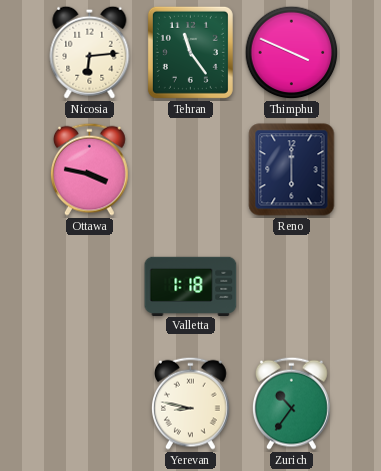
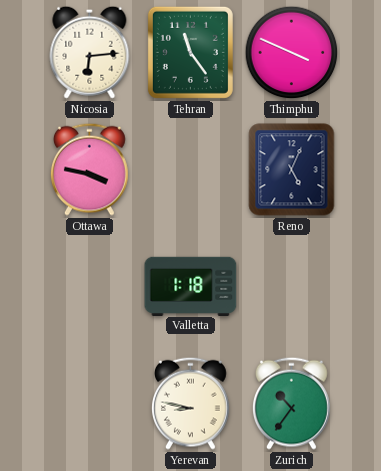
Reno: 6:00 -> 5:04
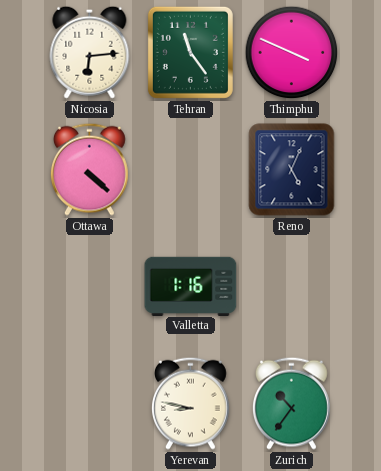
Ottawa: 3:47 -> 4:22
Valletta: 1:18 -> 1:16
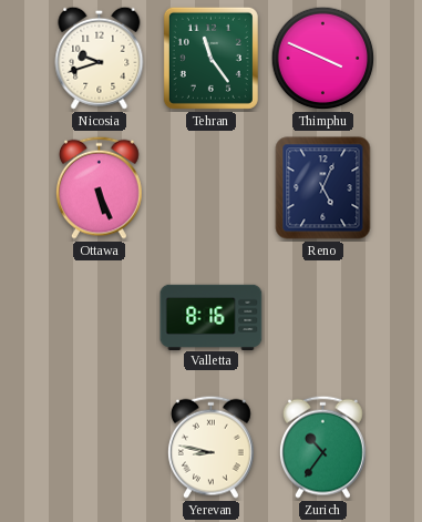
Nicosia: 6:14 -> 9:42
Ottawa: 4:22 -> 5:26
Valletta: 1:16 -> 8:16
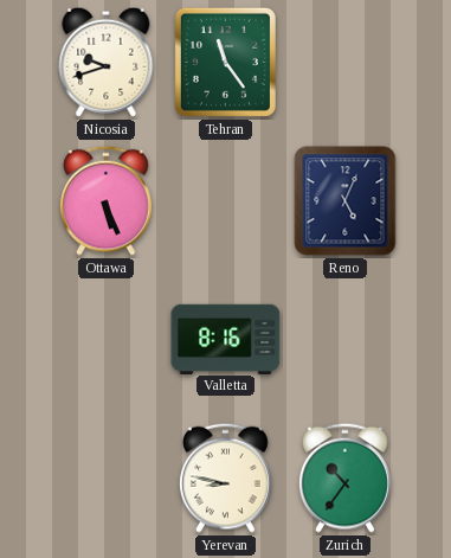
Thimphu: 3:49 -> none
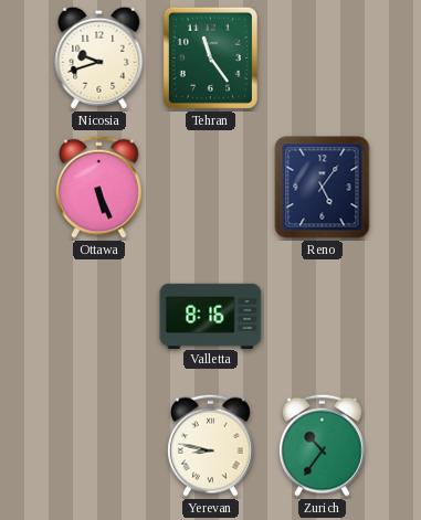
Reno: 5:04 -> 5:06
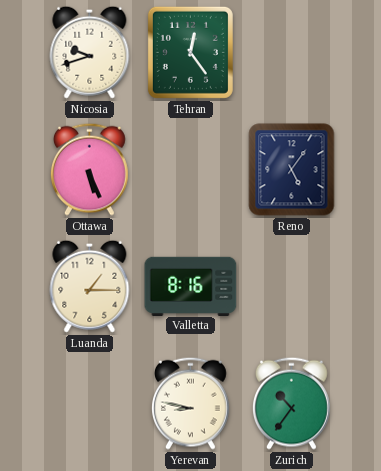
Tehran: 11:24 -> 12:24
Luanda: none -> 1:15
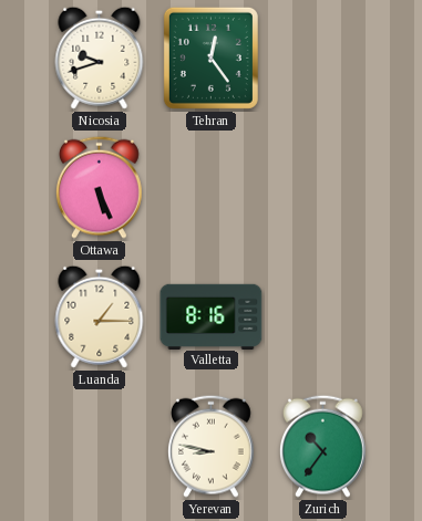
Reno: 5:06 -> none
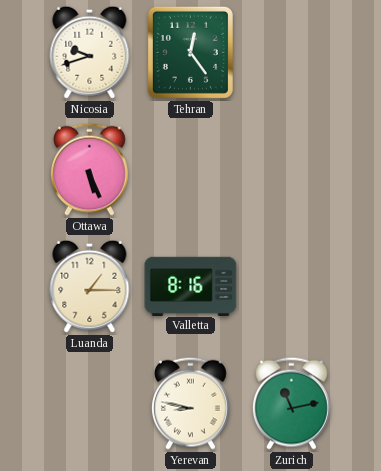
Zurich: 10:36 -> 11:13
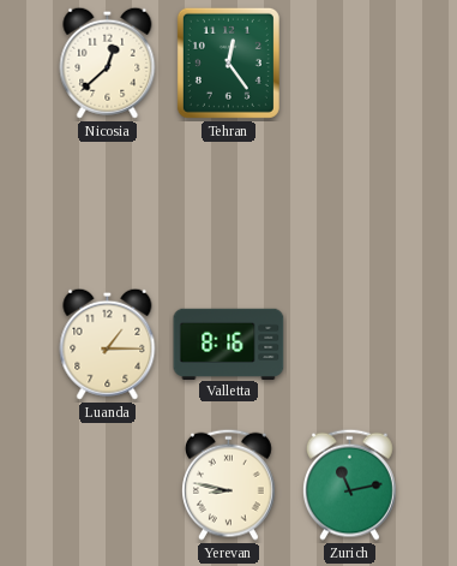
Nicosia: 9:42 -> 12:38
Ottawa: 5:26 -> none
